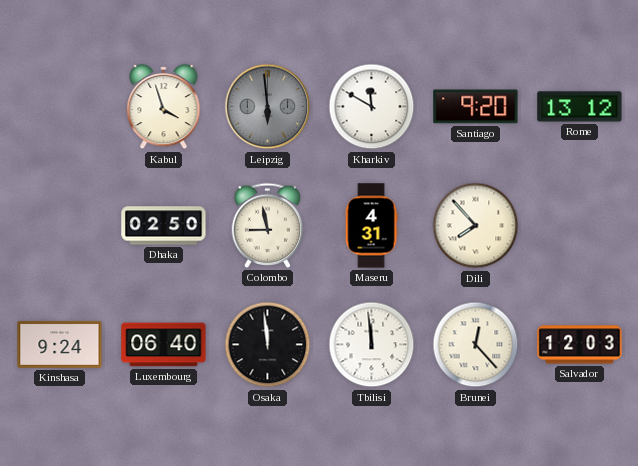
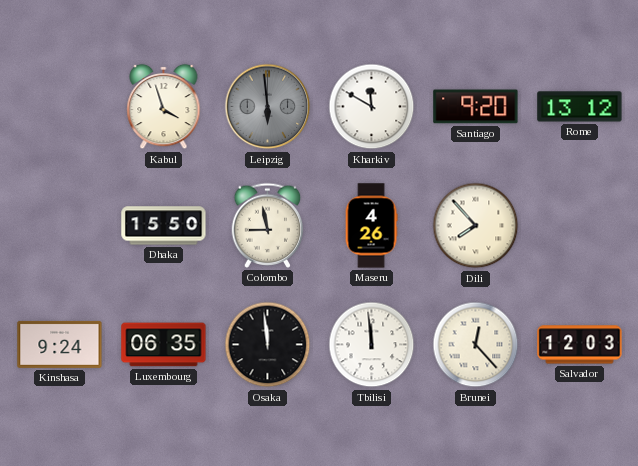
Dhaka: 02:50 -> 15:50
Maseru: 4:31 -> 4:26
Luxembourg: 06:40 -> 06:35
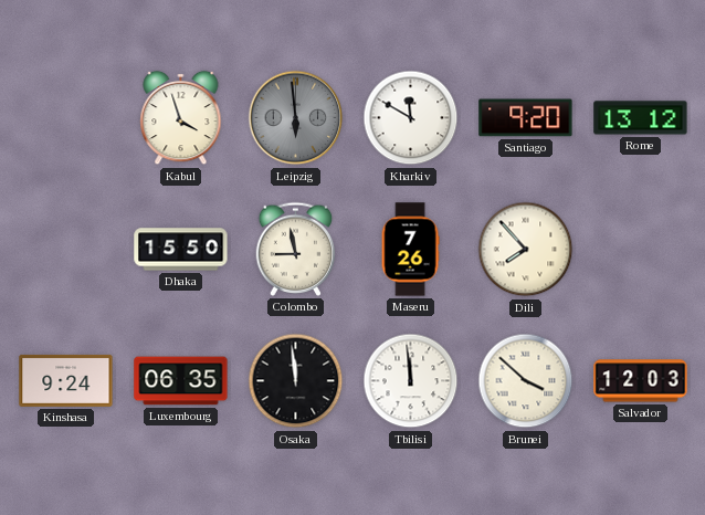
Maseru: 4:26 -> 7:26
Brunei: 12:23 -> 3:52
